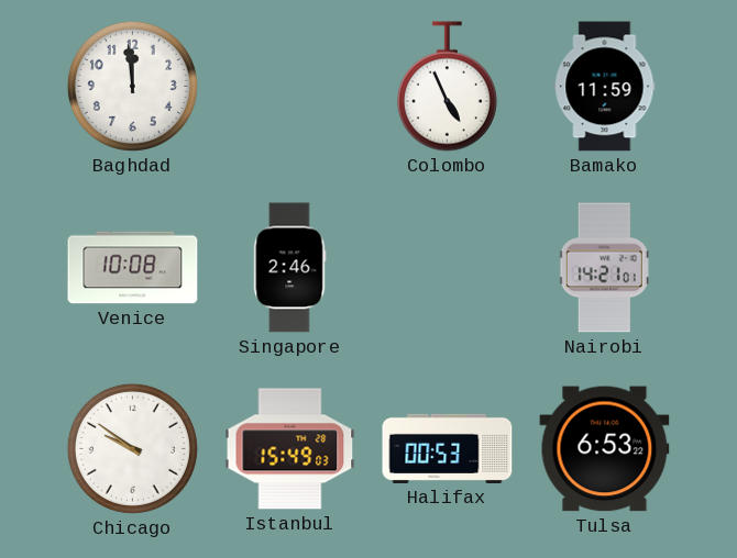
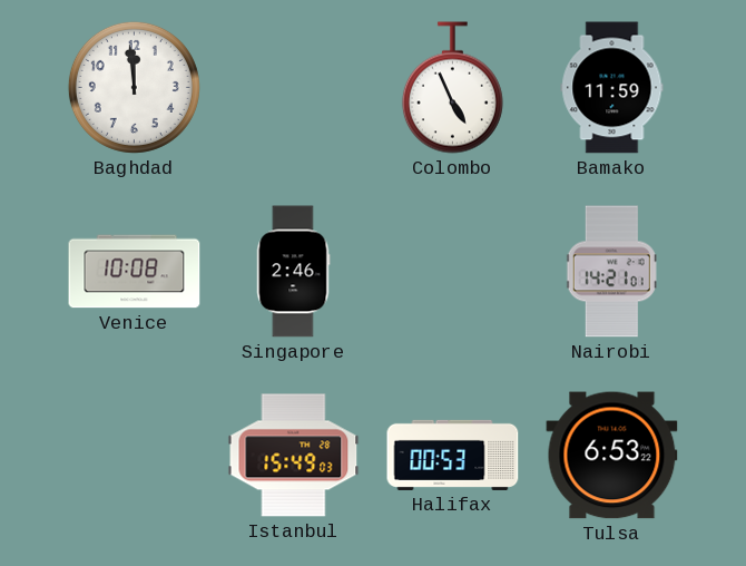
Chicago: 9:51 -> none
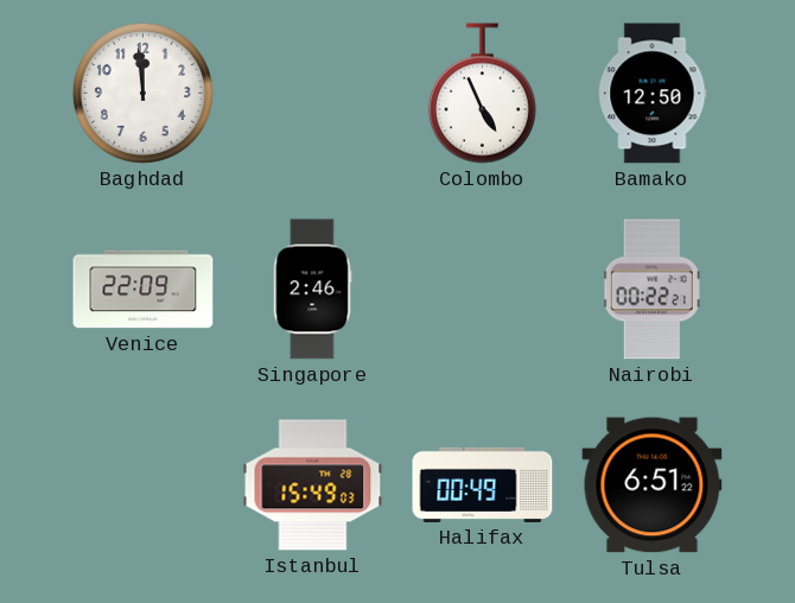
Bamako: 11:59 -> 12:50
Venice: 10:08 -> 22:09
Nairobi: 14:21 -> 00:22
Halifax: 00:53 -> 00:49
Tulsa: 6:53 -> 6:51
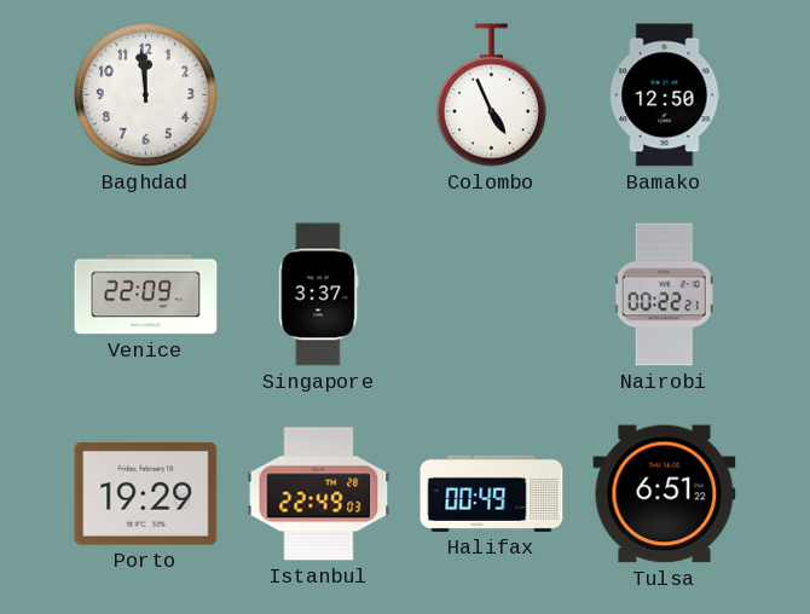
Singapore: 2:46 -> 3:37
Porto: none -> 19:29
Istanbul: 15:49 -> 22:49
